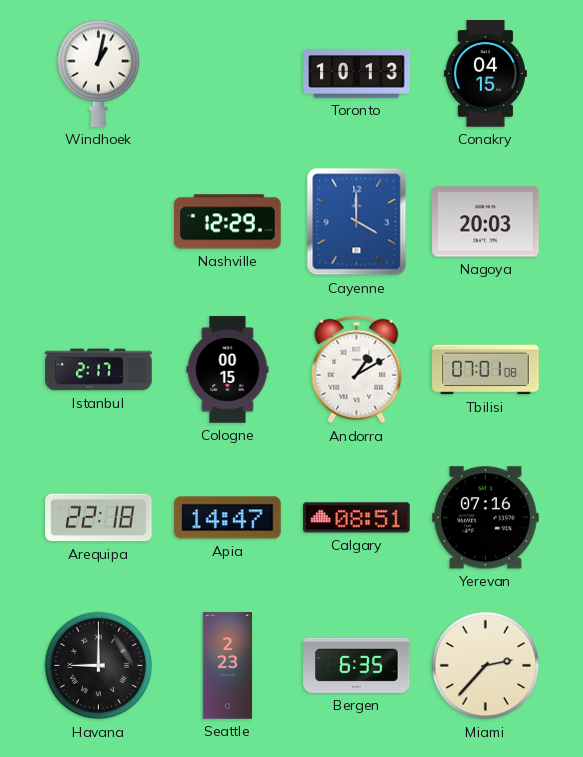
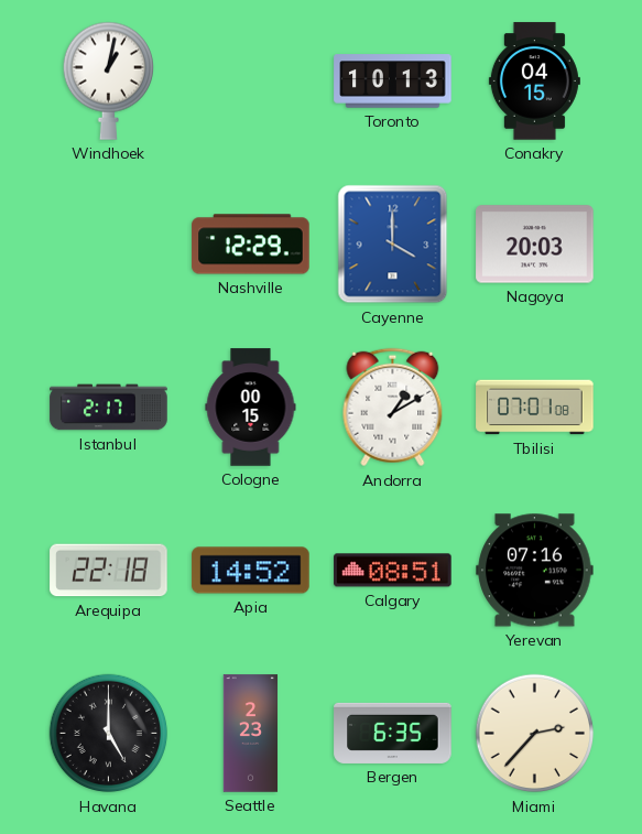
Apia: 14:47 -> 14:52
Havana: 9:00 -> 5:00
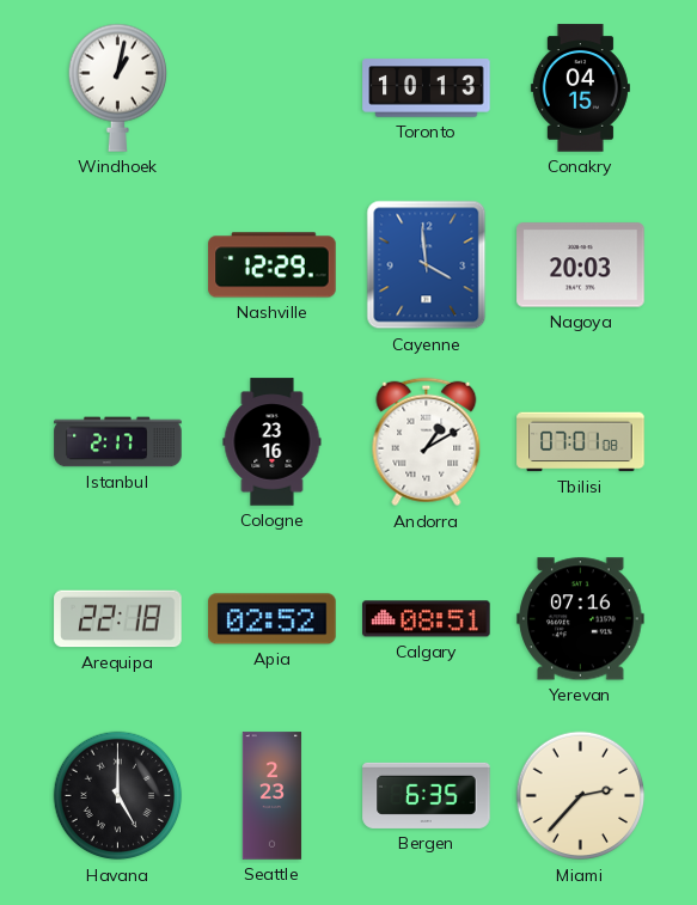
Cayenne: 4:00 -> 3:59
Cologne: 00:15 -> 23:16
Apia: 14:52 -> 02:52
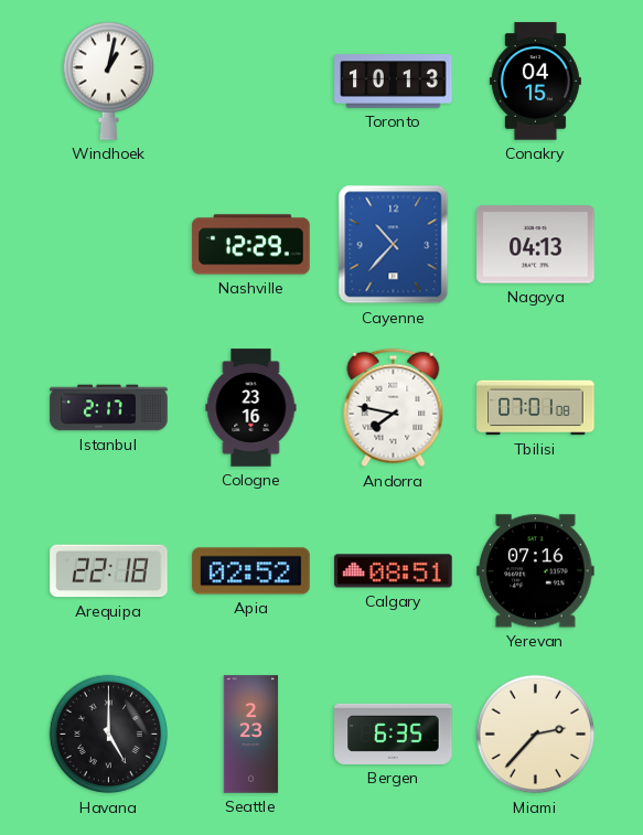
Cayenne: 3:59 -> 10:37
Nagoya: 20:03 -> 04:13
Andorra: 1:10 -> 7:47
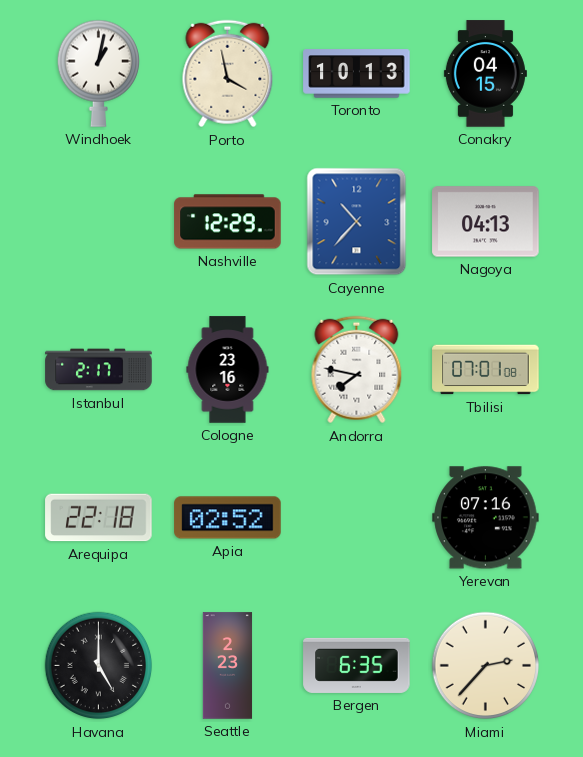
Porto: none -> 3:58
Calgary: 08:51 -> none
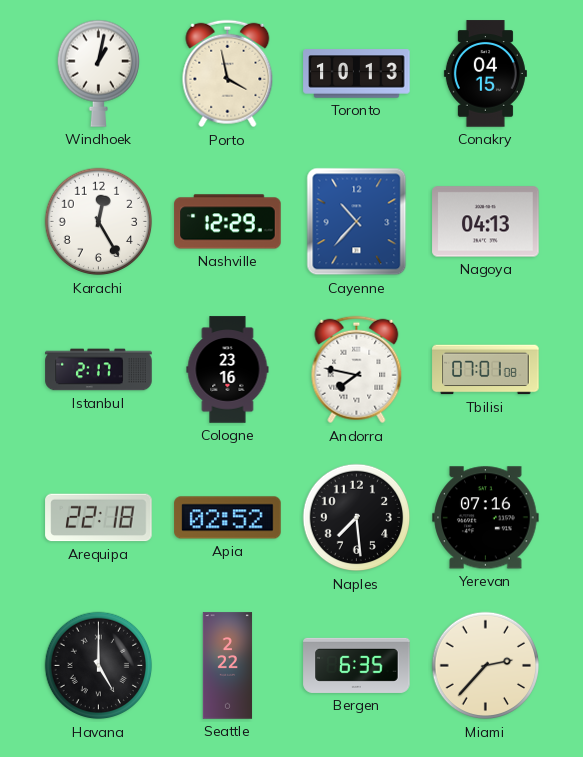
Karachi: none -> 12:25
Naples: none -> 7:29
Seattle: 2:23 -> 2:22
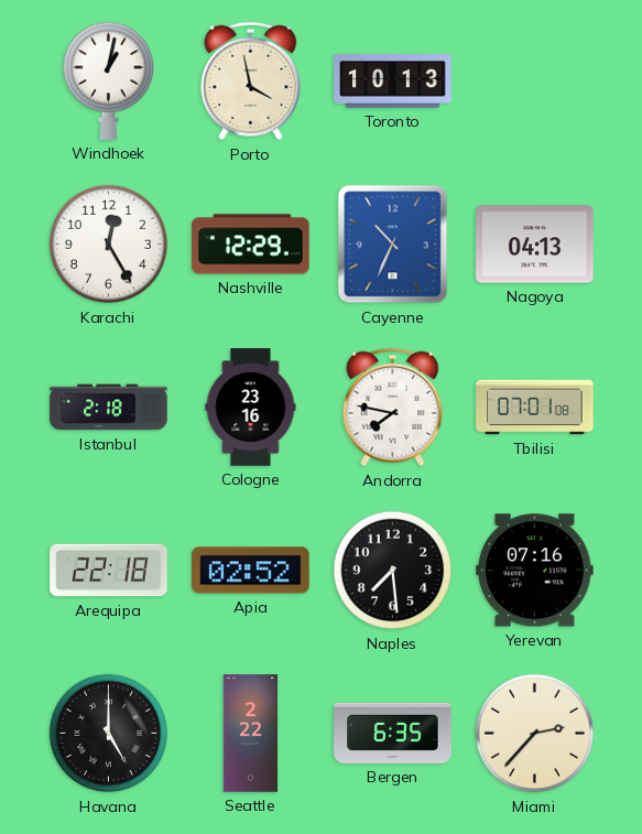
Conakry: 04:15 -> none
Cayenne: 10:37 -> 10:34
Istanbul: 2:17 -> 2:18
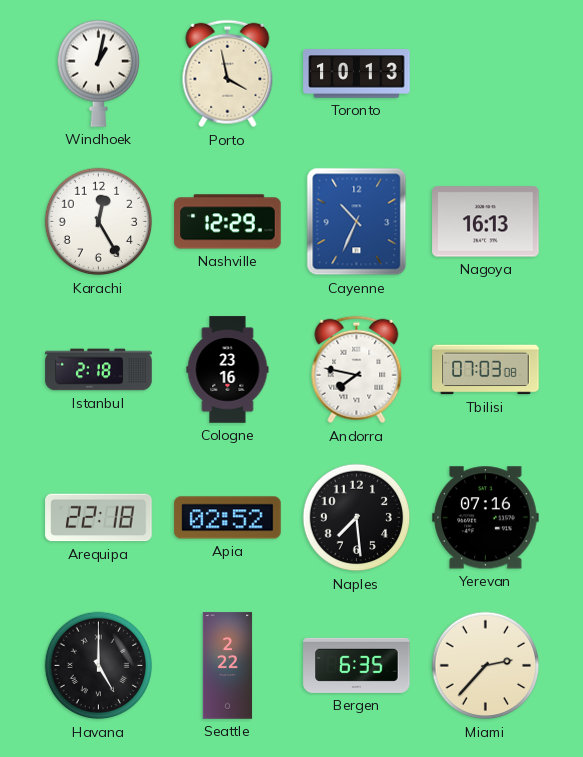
Nagoya: 04:13 -> 16:13
Tbilisi: 07:01 -> 07:03
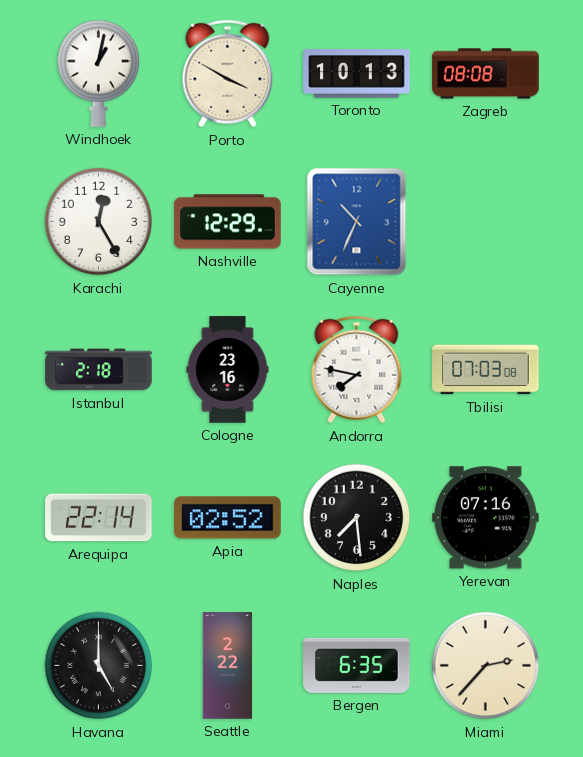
Porto: 3:58 -> 3:50
Zagreb: none -> 08:08
Nagoya: 16:13 -> none
Arequipa: 22:18 -> 22:14
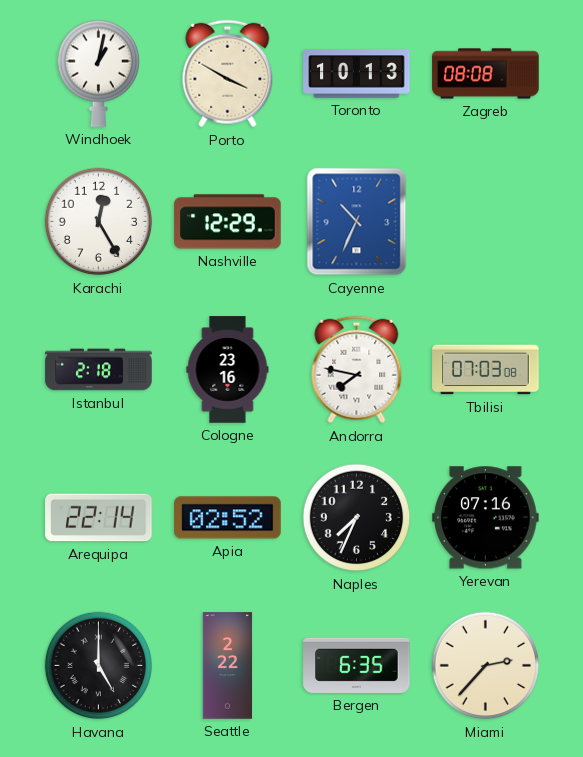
Naples: 7:29 -> 7:34
